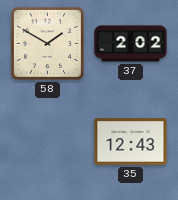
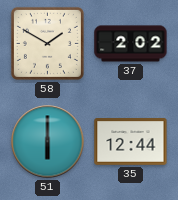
51: none -> 6:00
35: 12:43 -> 12:44
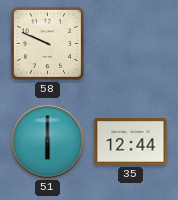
58: 1:50 -> 9:49
37: 2:02 -> none
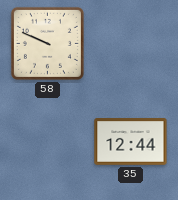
51: 6:00 -> none
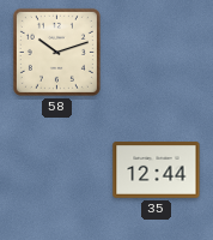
58: 9:49 -> 10:12
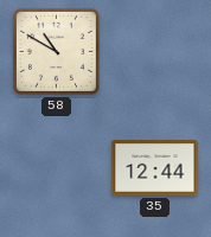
58: 10:12 -> 10:50
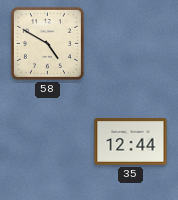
58: 10:50 -> 4:50
